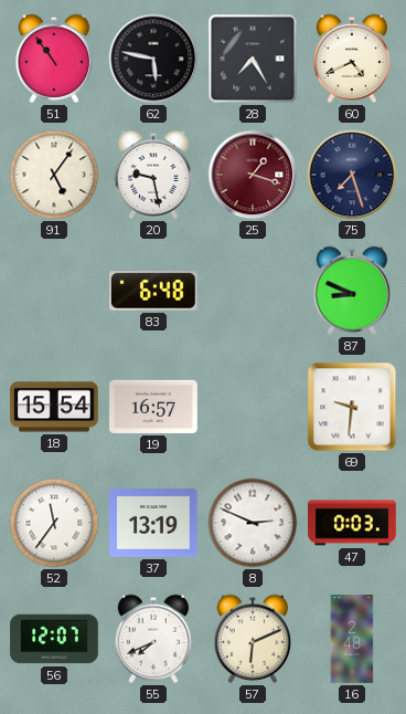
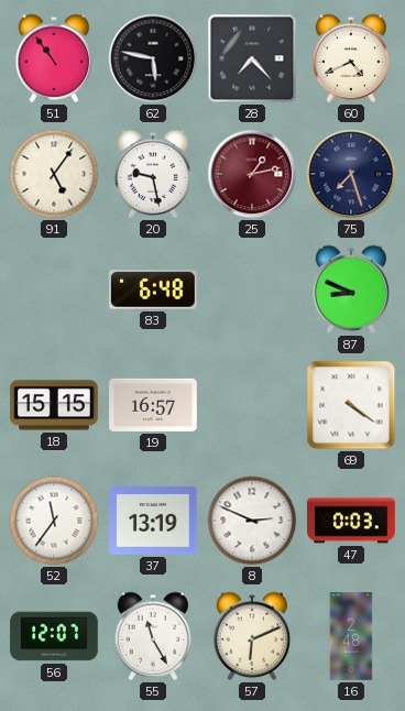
28: 7:25 -> 7:23
25: 1:18 -> 1:13
18: 15:54 -> 15:15
69: 9:31 -> 4:21
55: 7:41 -> 11:25
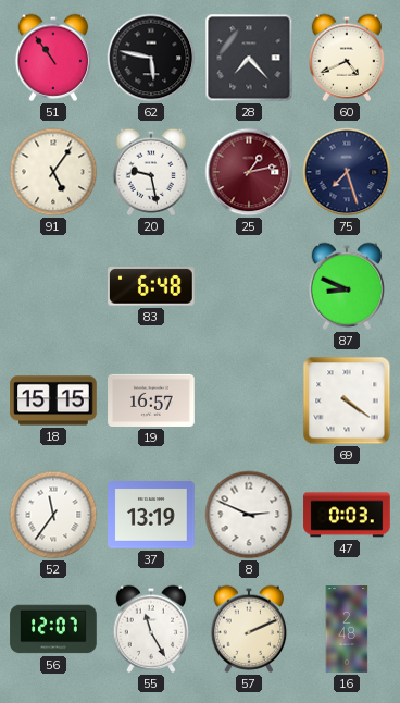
57: 6:11 -> 2:11
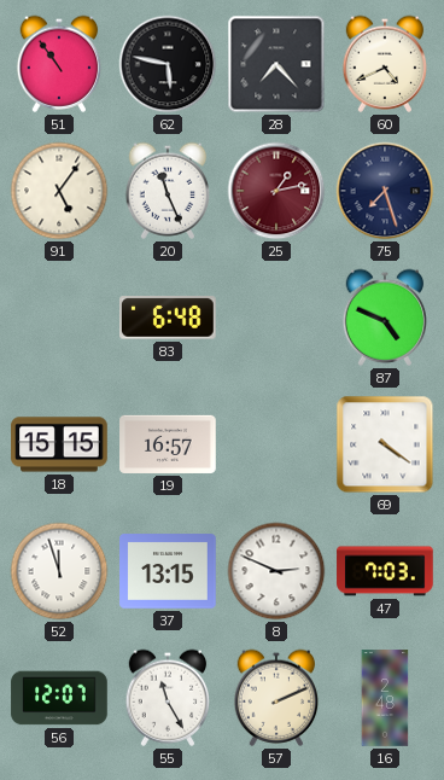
20: 9:28 -> 11:26
87: 8:49 -> 4:49
52: 11:36 -> 11:57
37: 13:19 -> 13:15
47: 0:03 -> 7:03
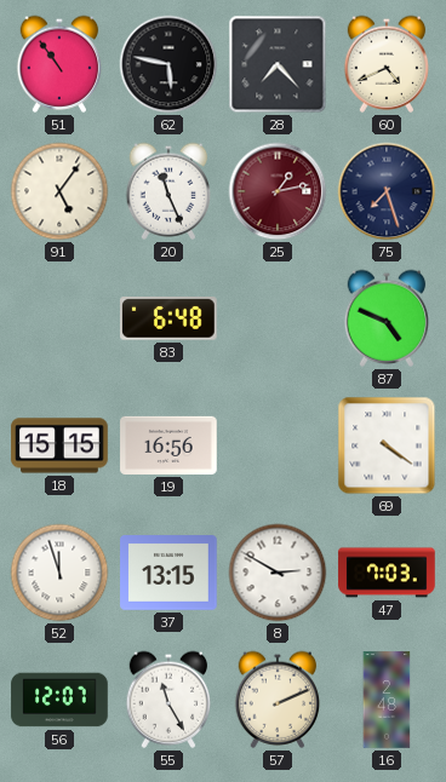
19: 16:57 -> 16:56
8: 2:49 -> 2:50
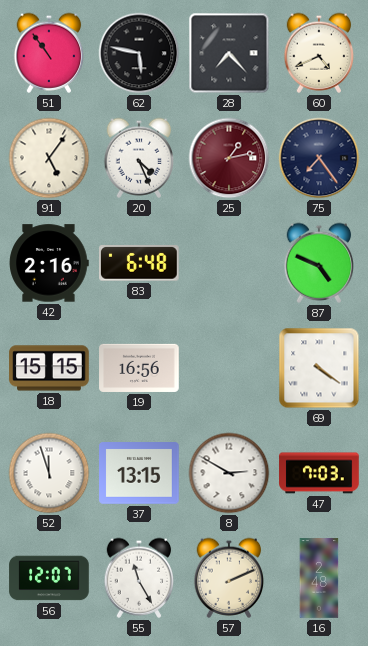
20: 11:26 -> 4:26
75: 7:27 -> 7:24
42: none -> 2:16
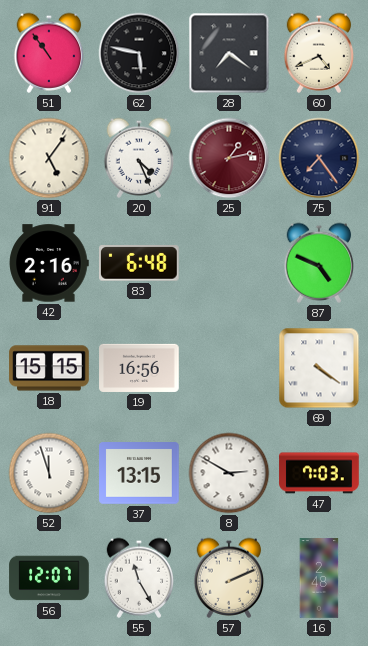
28: 7:23 -> 7:21
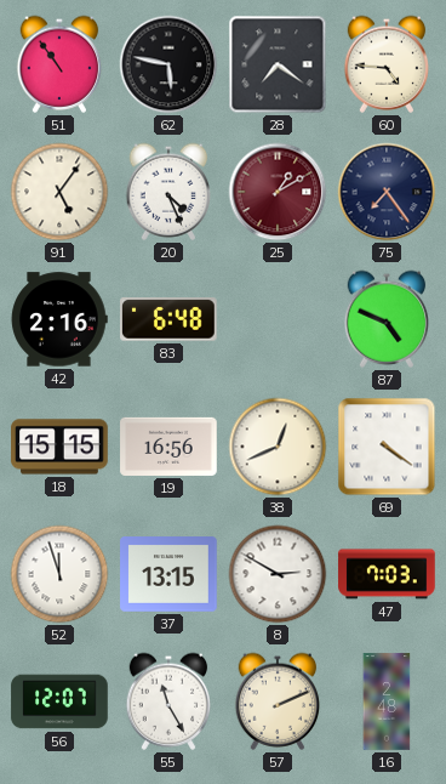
60: 4:41 -> 4:46
25: 1:13 -> 1:10
38: none -> 12:41
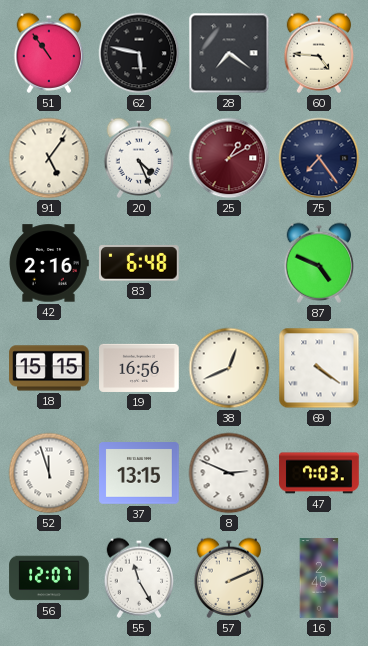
8: 2:50 -> 2:49
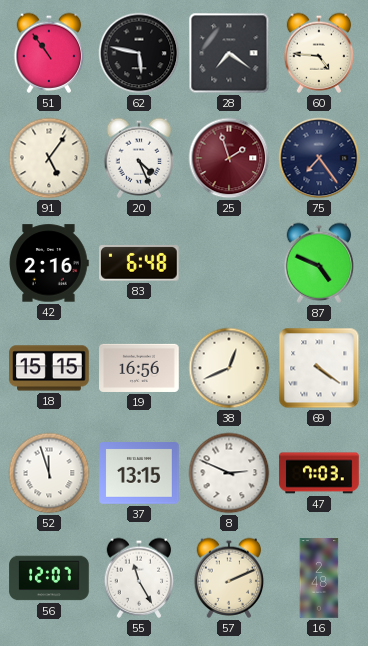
25: 1:10 -> 1:57
